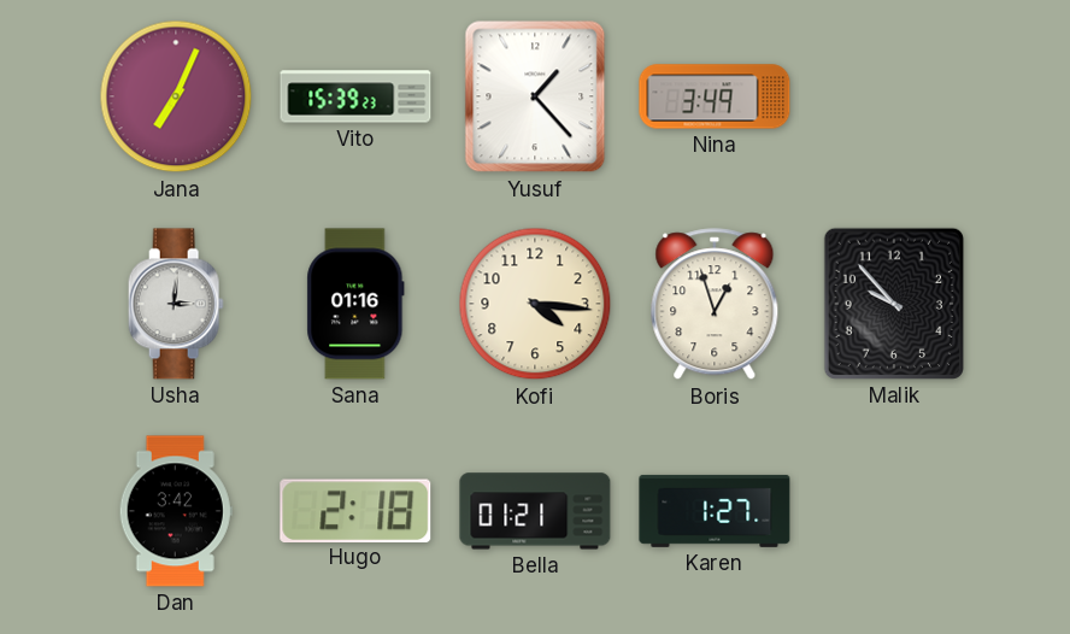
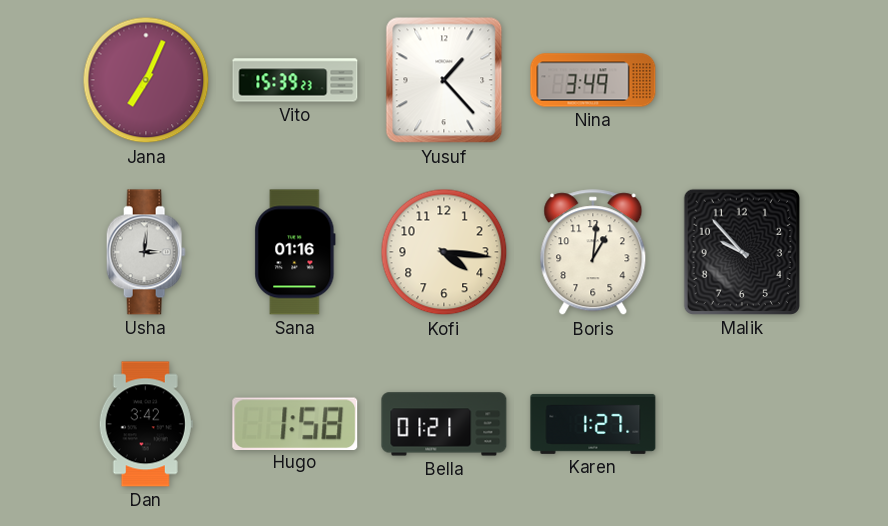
Boris: 12:57 -> 1:01
Hugo: 2:18 -> 1:58
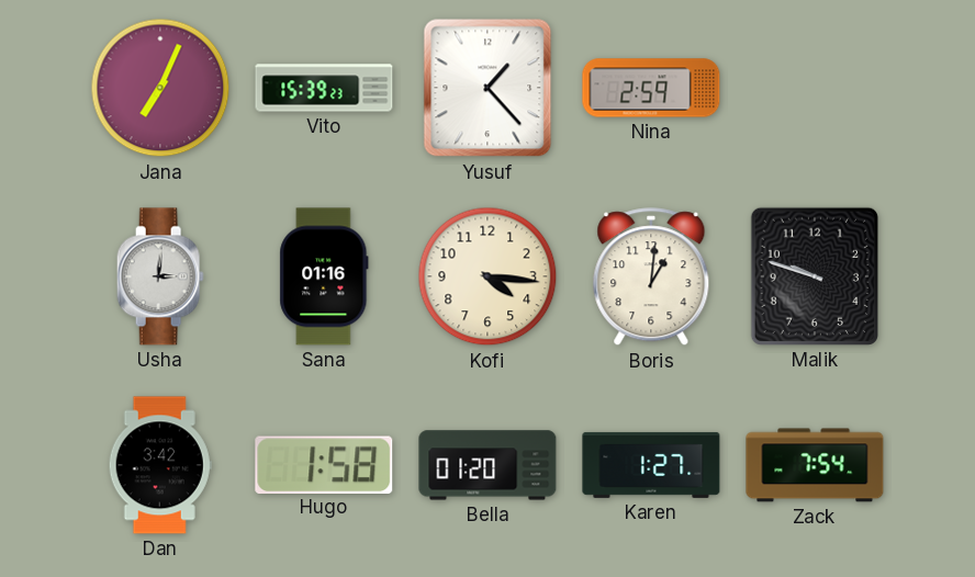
Nina: 3:49 -> 2:59
Malik: 9:53 -> 9:48
Bella: 01:21 -> 01:20
Zack: none -> 7:54
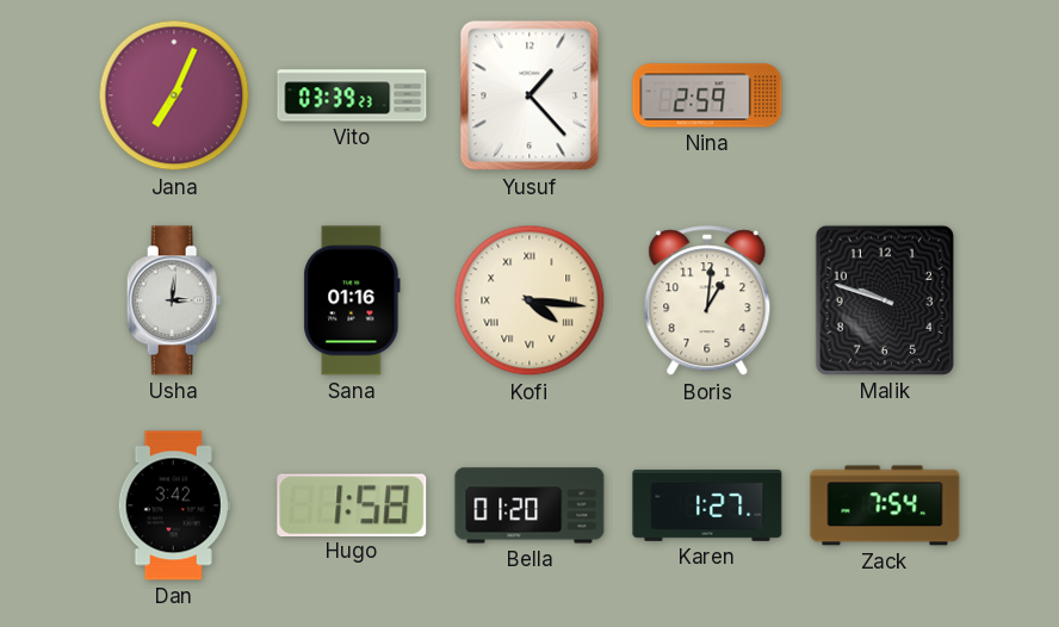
Vito: 15:39 -> 03:39
Kofi numerals: Arabic -> Roman
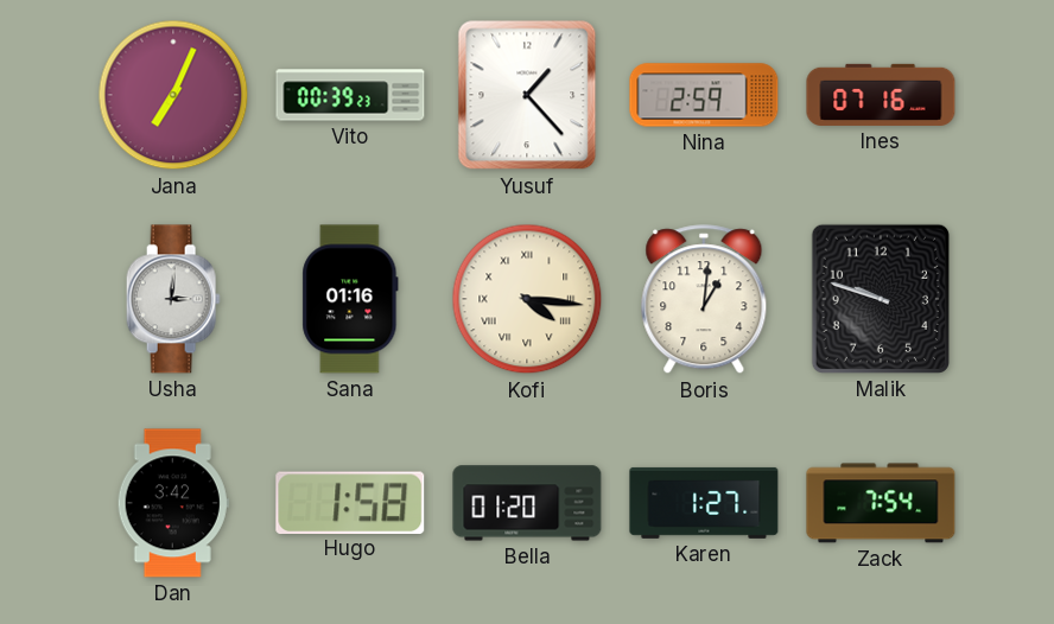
Vito: 03:39 -> 00:39
Ines: none -> 07:16
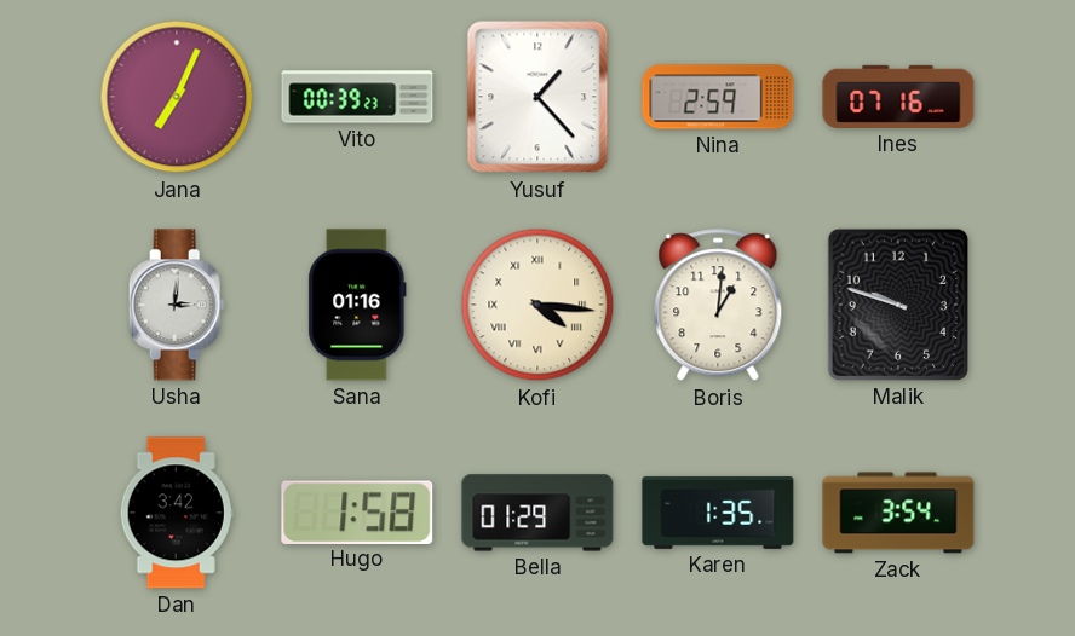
Bella: 01:20 -> 01:29
Karen: 1:27 -> 1:35
Zack: 7:54 -> 3:54
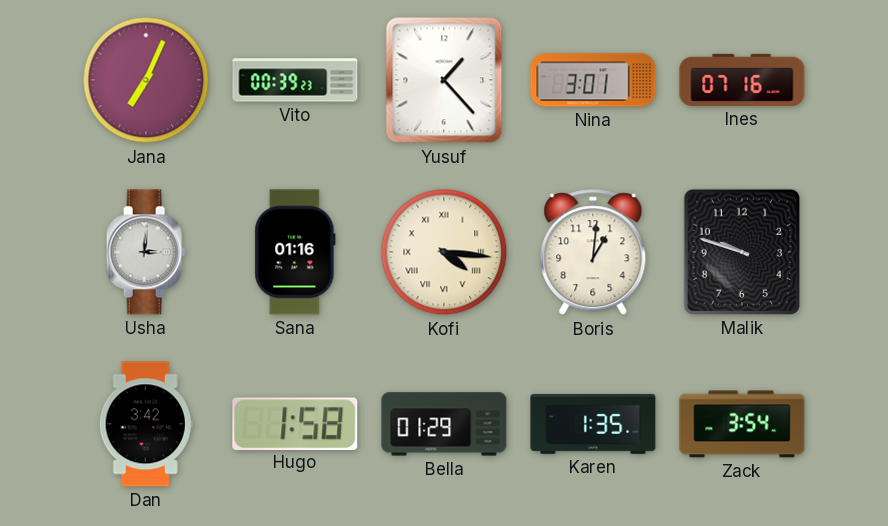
Nina: 2:59 -> 3:01
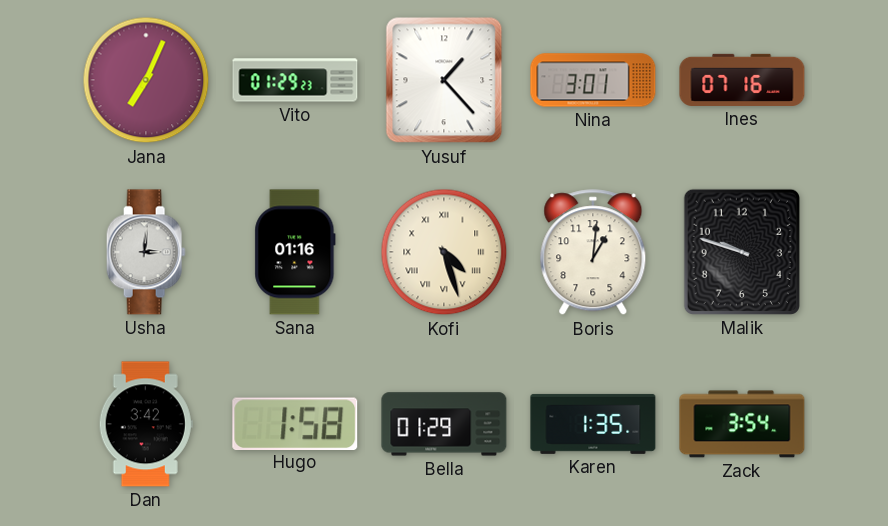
Vito: 00:39 -> 01:29
Kofi: 4:16 -> 4:27
